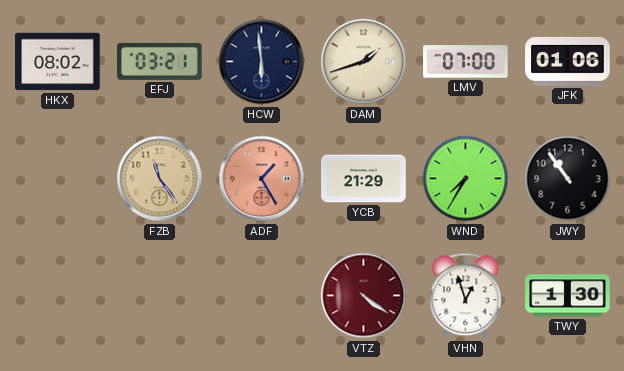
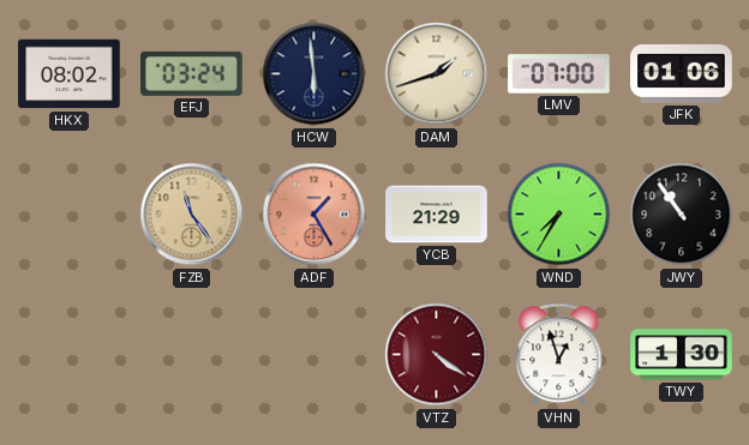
EFJ: 03:21 -> 03:24
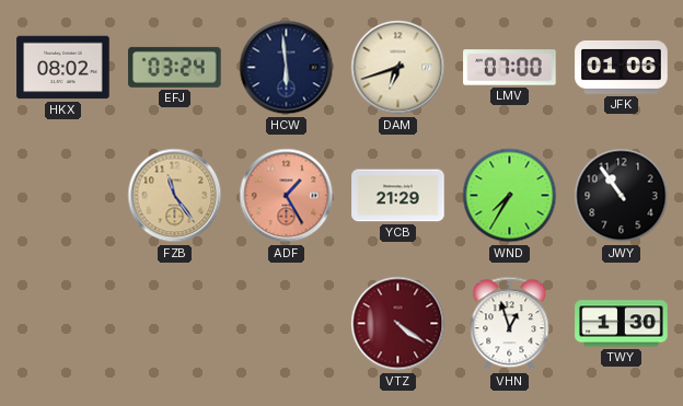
DAM: 1:42 -> 6:42
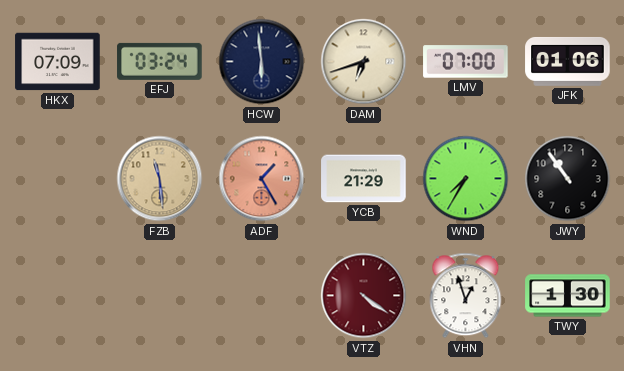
HKX: 08:02 -> 07:09
FZB: 11:24 -> 11:29
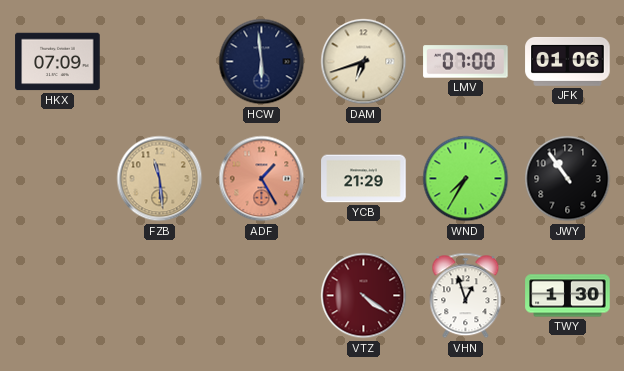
EFJ: 03:24 -> none
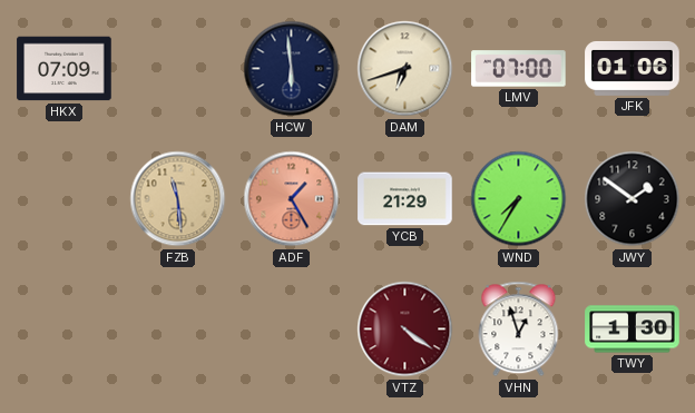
JWY: 10:54 -> 1:51
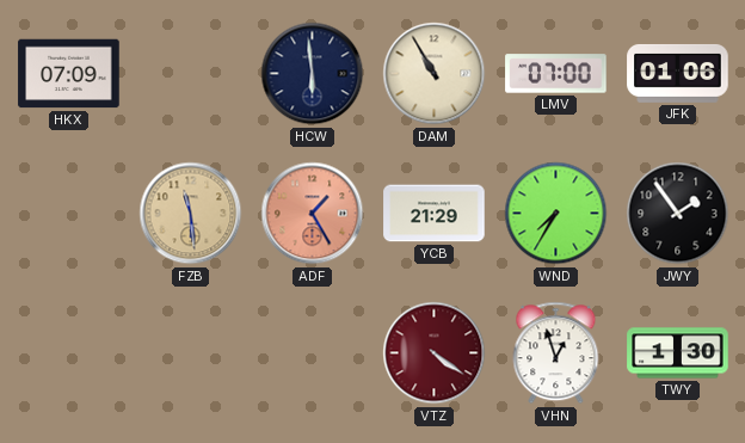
DAM: 6:42 -> 10:55
JWY: 1:51 -> 1:54
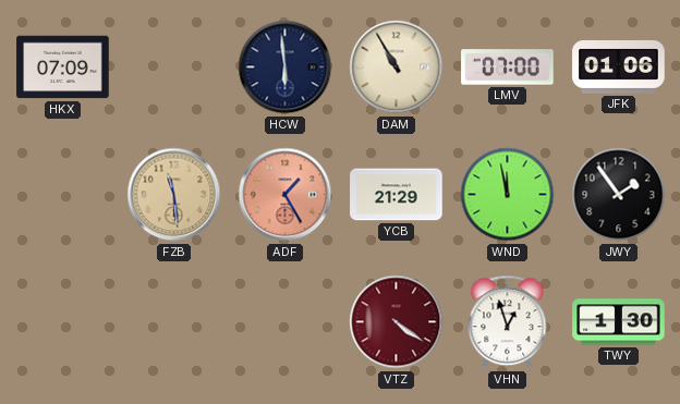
WND: 7:35 -> 11:58
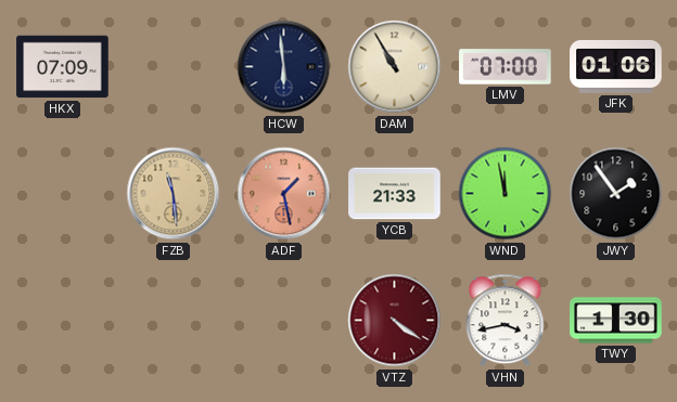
ADF: 1:25 -> 1:28
YCB: 21:29 -> 21:33
VHN: 12:57 -> 3:43
